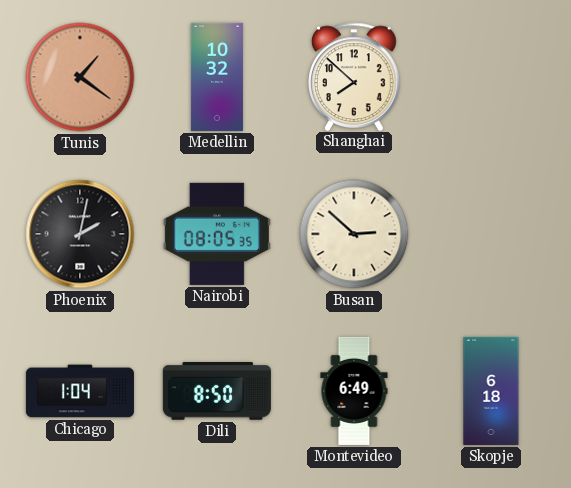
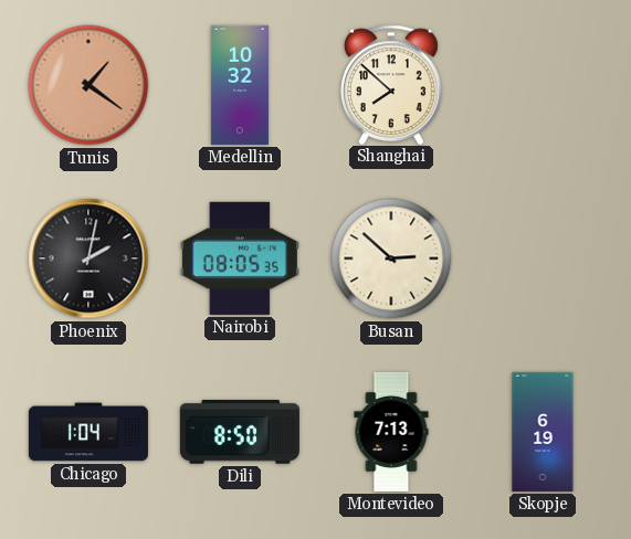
Montevideo: 6:49 -> 7:13
Skopje: 6:18 -> 6:19
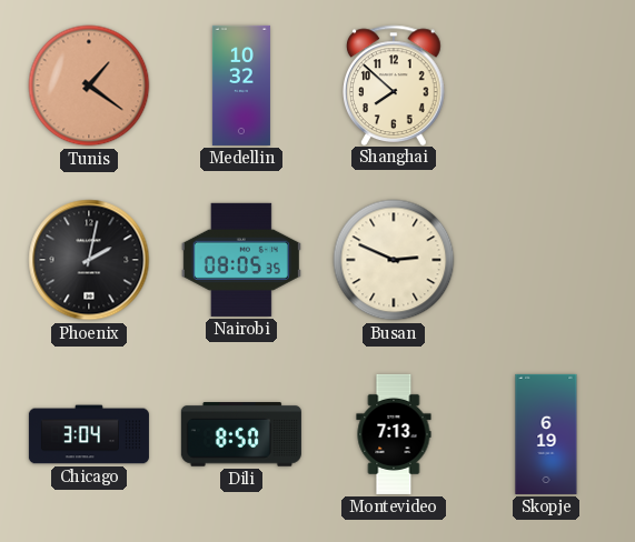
Busan: 2:52 -> 2:49
Chicago: 1:04 -> 3:04
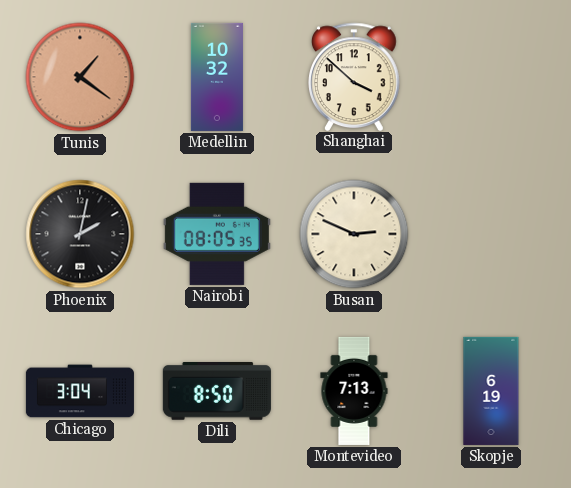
Shanghai: 7:52 -> 3:52
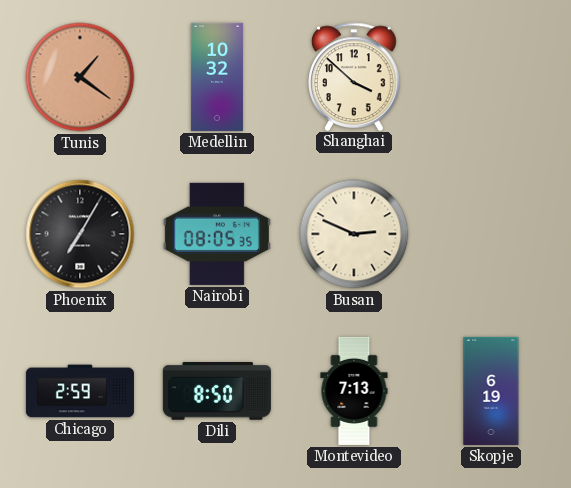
Phoenix: 2:02 -> 7:05
Chicago: 3:04 -> 2:59
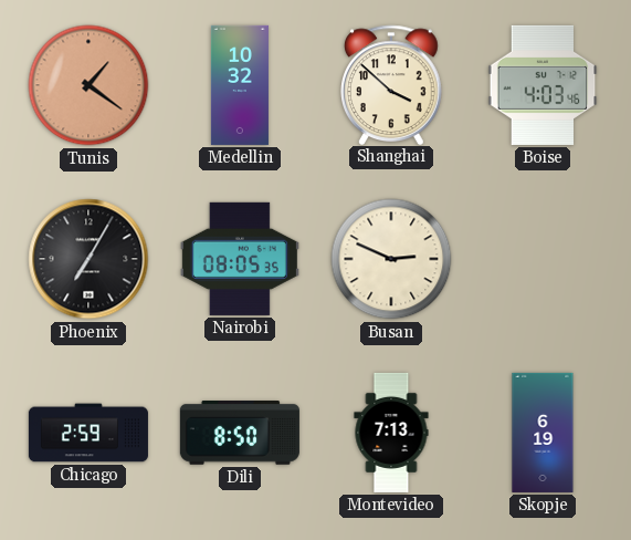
Boise: none -> 4:03
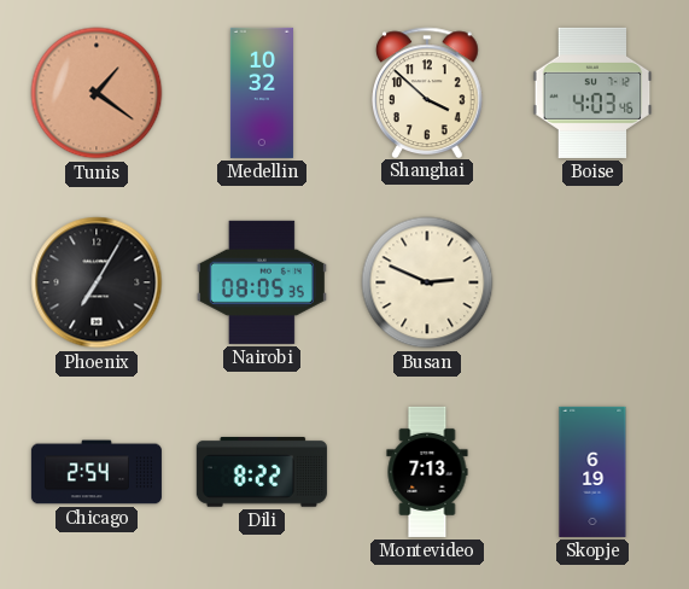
Chicago: 2:59 -> 2:54
Dili: 8:50 -> 8:22
